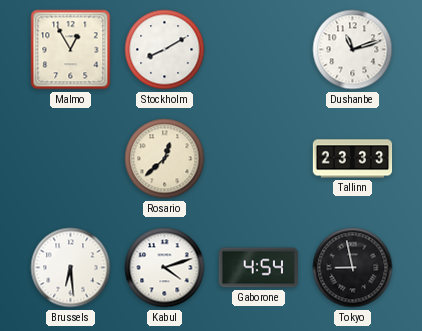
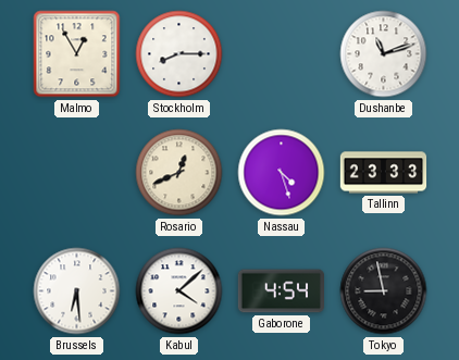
Stockholm: 8:10 -> 8:15
Rosario: 12:38 -> 12:41
Nassau: none -> 4:27
Kabul: 4:12 -> 4:08
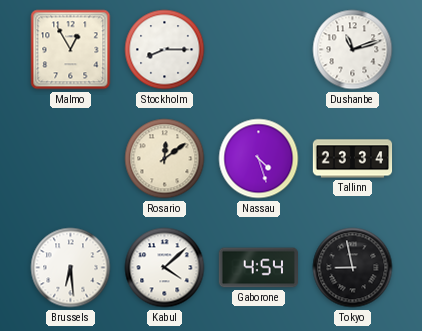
Rosario: 12:41 -> 12:09
Tallinn: 23:33 -> 23:34
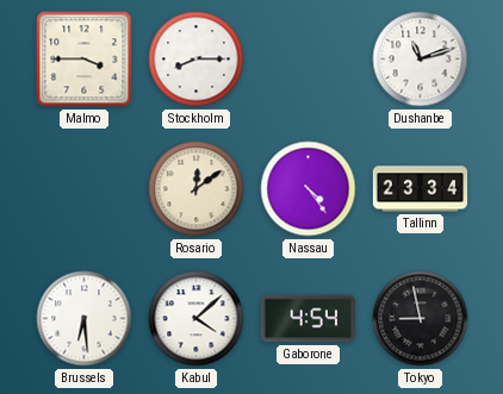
Malmo: 12:55 -> 3:45
Nassau: 4:27 -> 4:24
